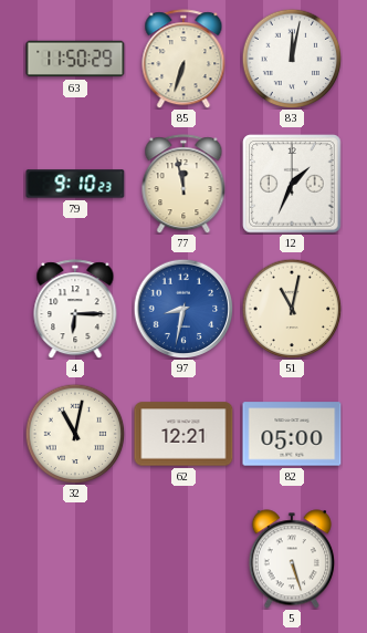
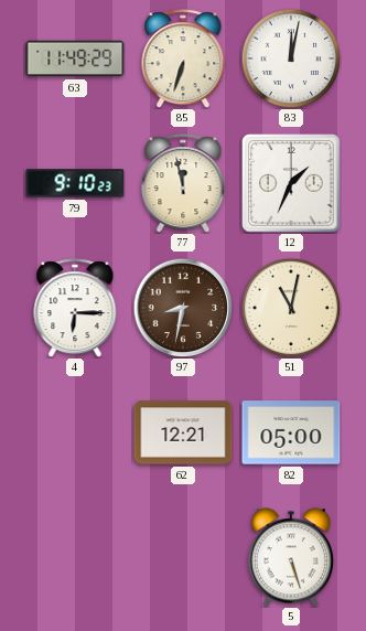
63: 11:50 -> 11:49
97 dial: blue -> brown
32: 11:02 -> none
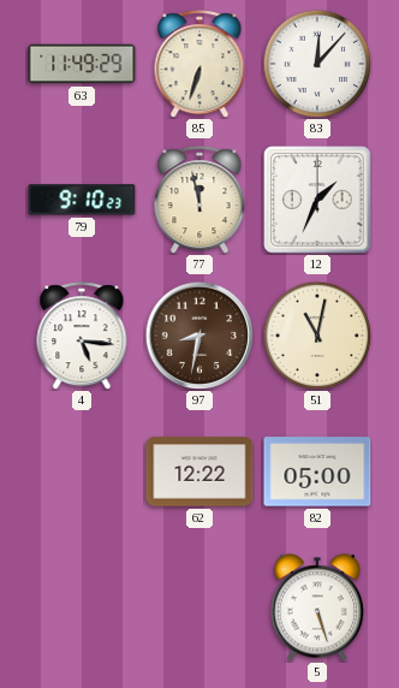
83: 12:02 -> 12:07
4: 6:15 -> 5:16
62: 12:21 -> 12:22
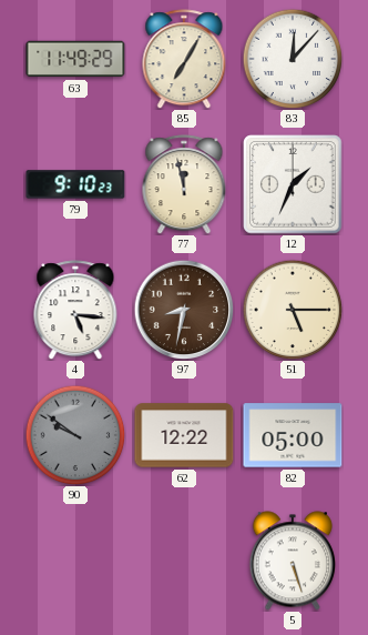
85: 6:33 -> 7:05
51: 11:02 -> 5:15
90: none -> 9:51
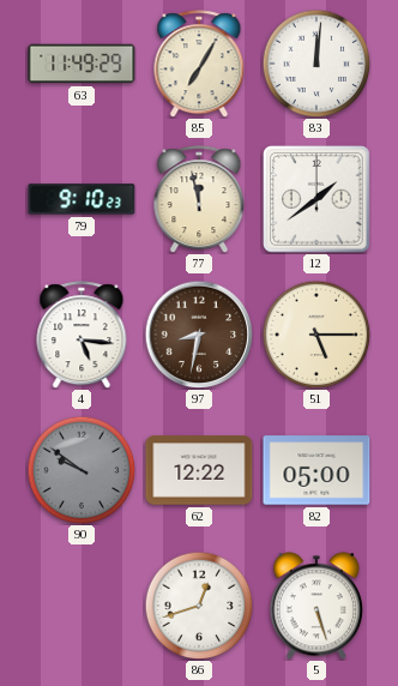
83: 12:07 -> 12:01
12: 1:34 -> 1:39
86: none -> 12:42
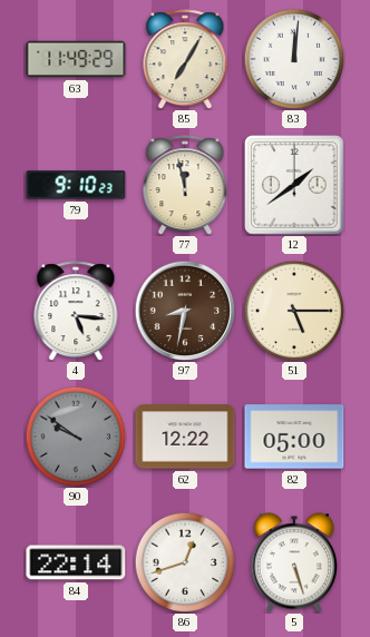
84: none -> 22:14
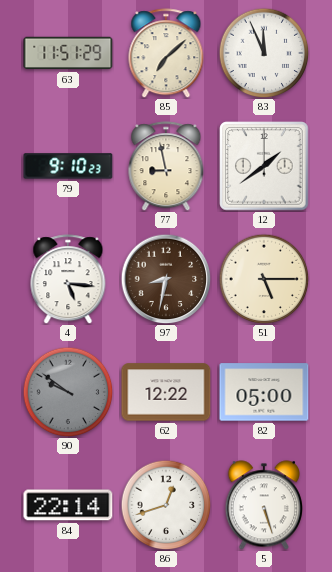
63: 11:49 -> 11:51
85: 7:05 -> 7:08
83: 12:01 -> 11:56
77: 11:58 -> 8:58
